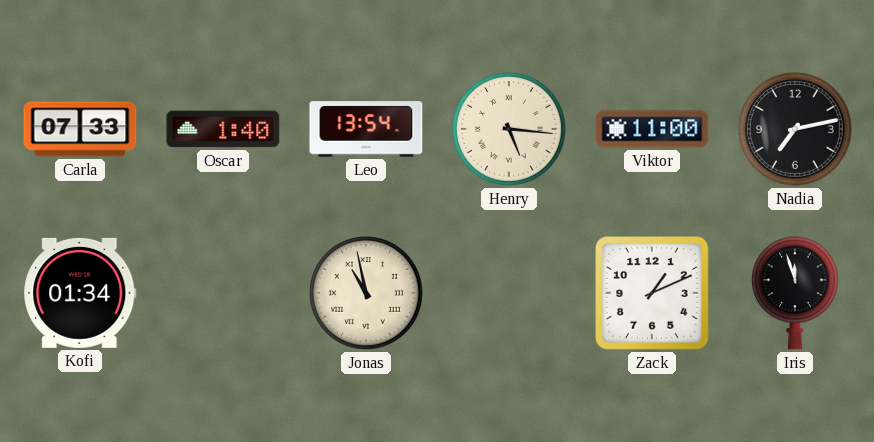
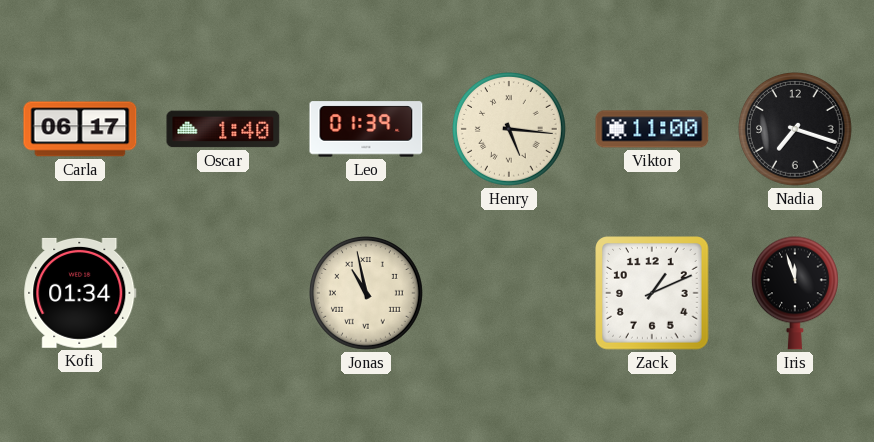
Carla: 07:33 -> 06:17
Leo: 13:54 -> 01:39
Nadia: 7:13 -> 7:18
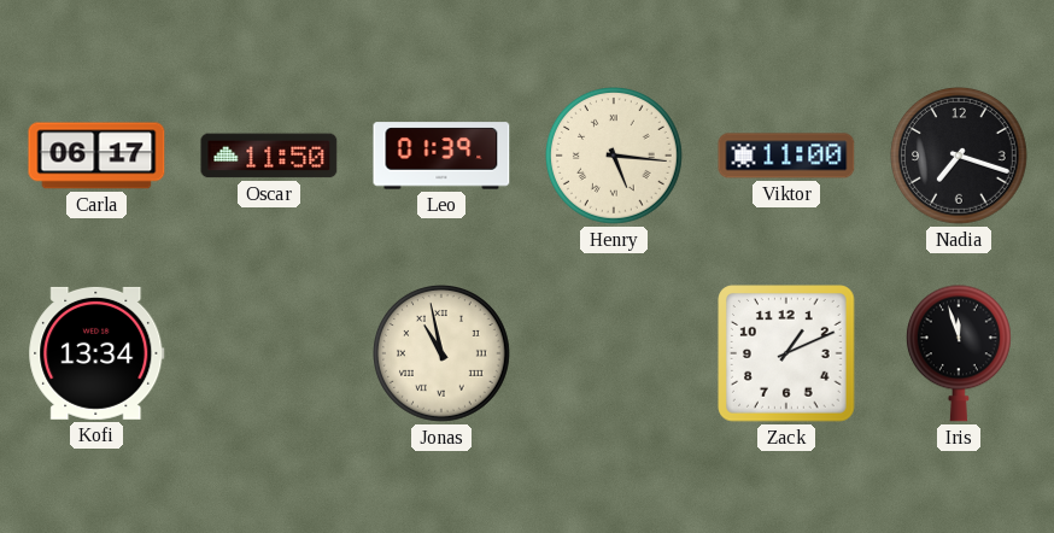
Oscar: 1:40 -> 11:50
Kofi: 01:34 -> 13:34
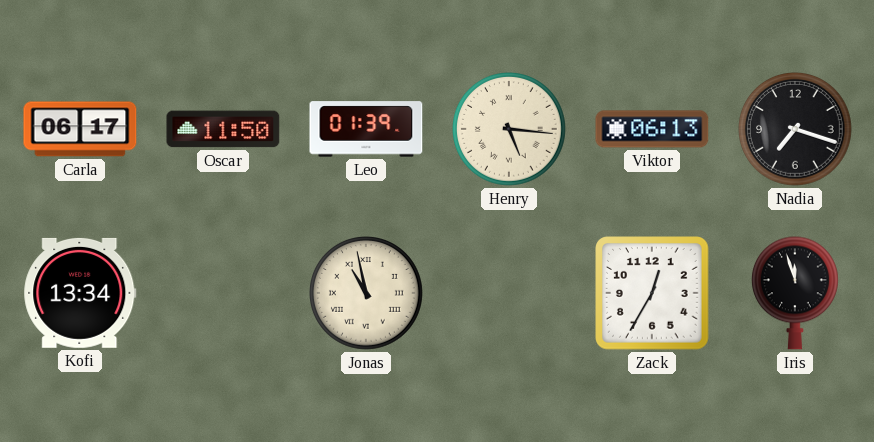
Viktor: 11:00 -> 06:13
Zack: 1:11 -> 12:35
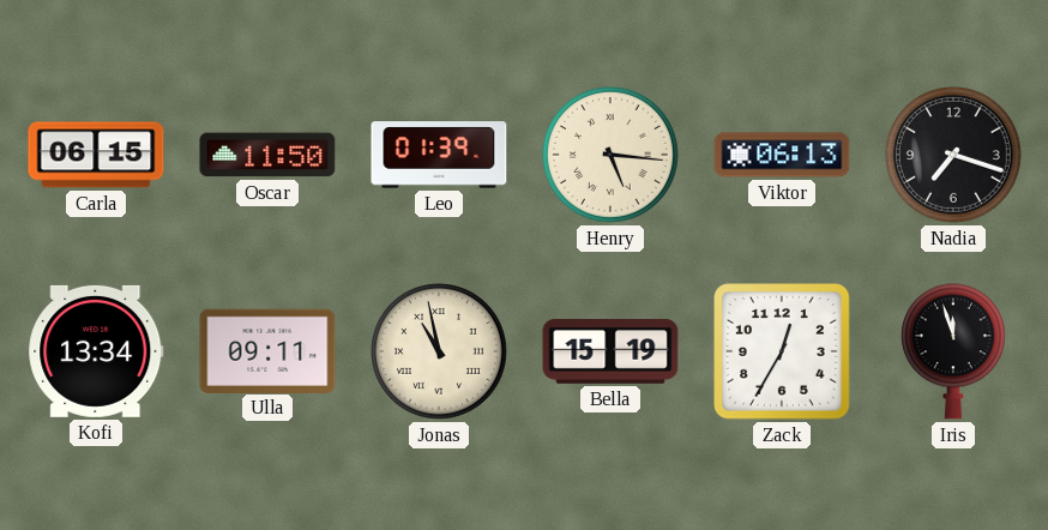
Carla: 06:17 -> 06:15
Ulla: none -> 09:11
Bella: none -> 15:19
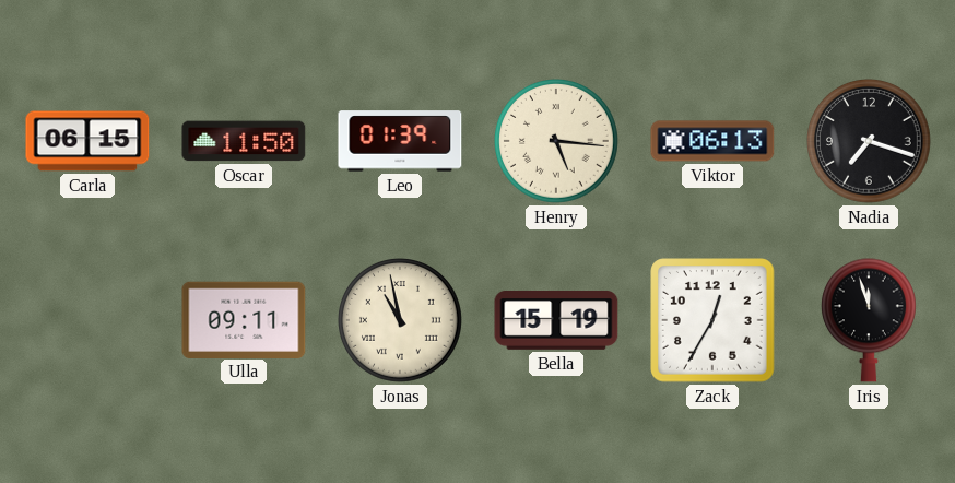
Kofi: 13:34 -> none
